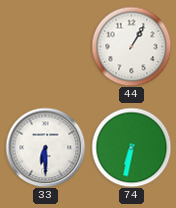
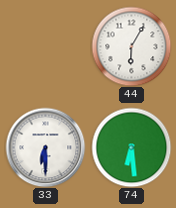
44: 1:05 -> 6:05
74: 6:32 -> 6:29
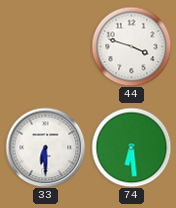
44: 6:05 -> 3:48
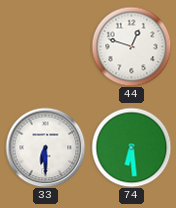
44: 3:48 -> 12:48
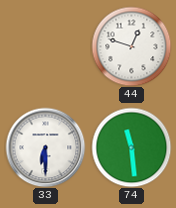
74: 6:29 -> 11:29
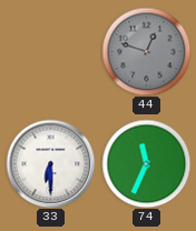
44 dial: white -> grey
74: 11:29 -> 11:34
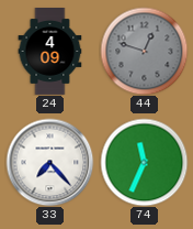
24: none -> 4:09
33: 6:30 -> 7:23
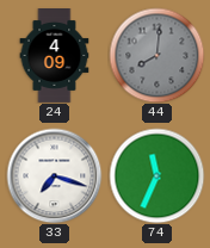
44: 12:48 -> 8:01
33: 7:23 -> 7:18
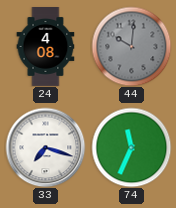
24: 4:09 -> 4:08
44: 8:01 -> 10:01
